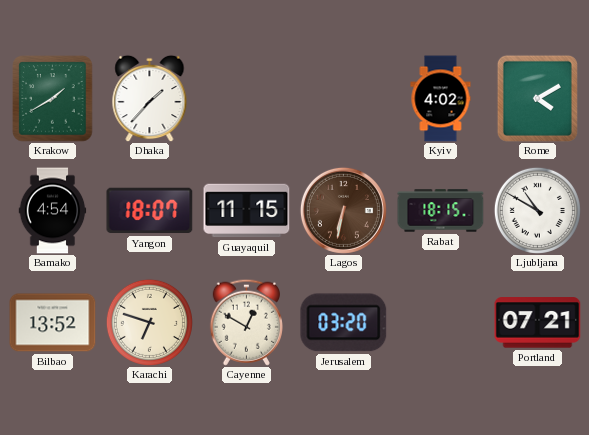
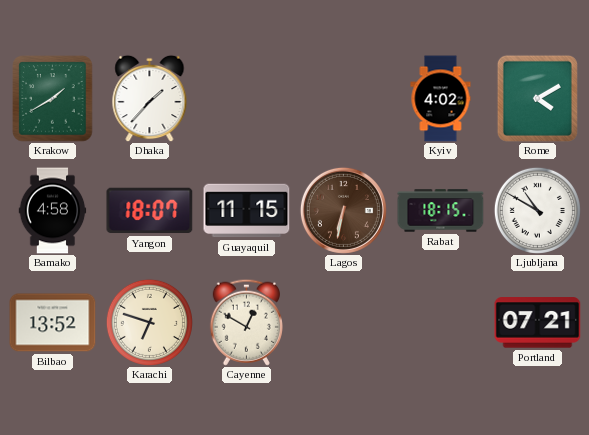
Bamako: 4:54 -> 4:58
Jerusalem: 03:20 -> none
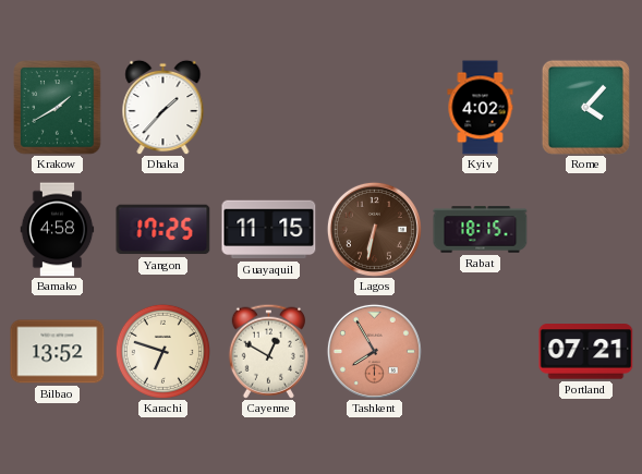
Rome: 4:10 -> 4:07
Yangon: 18:07 -> 17:25
Ljubljana: 10:50 -> none
Tashkent: none -> 7:55
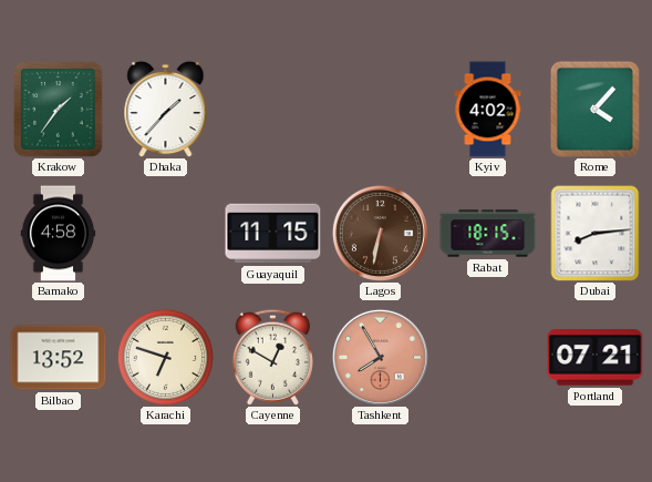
Krakow: 1:40 -> 1:36
Yangon: 17:25 -> none
Dubai: none -> 8:14
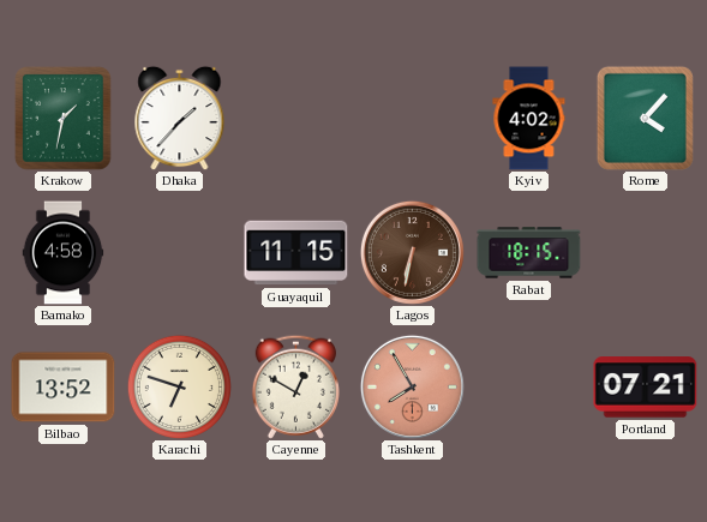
Krakow: 1:36 -> 1:32
Dubai: 8:14 -> none
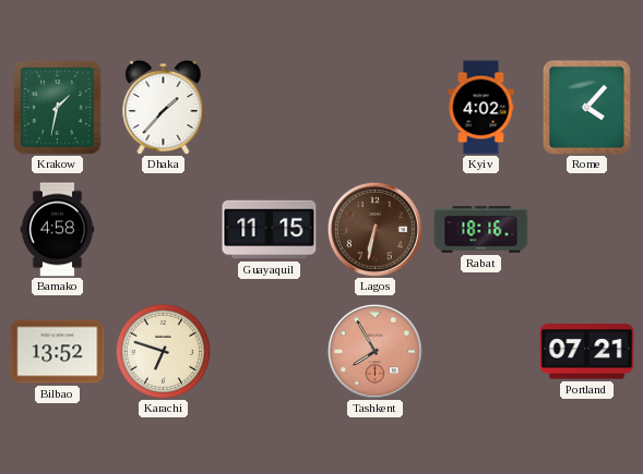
Rabat: 18:15 -> 18:16
Cayenne: 12:50 -> none
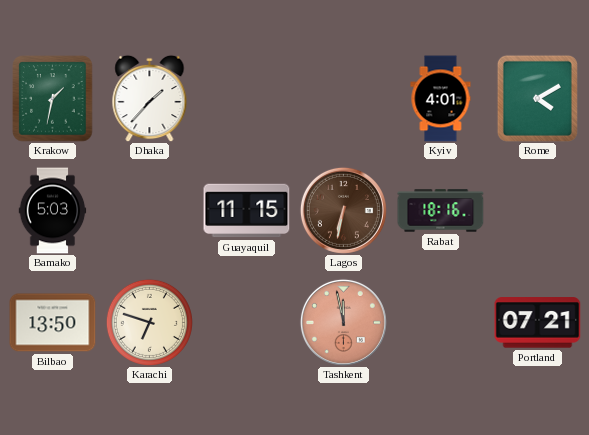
Kyiv: 4:02 -> 4:01
Rome: 4:07 -> 4:10
Bamako: 4:58 -> 5:03
Bilbao: 13:52 -> 13:50
Tashkent: 7:55 -> 11:58
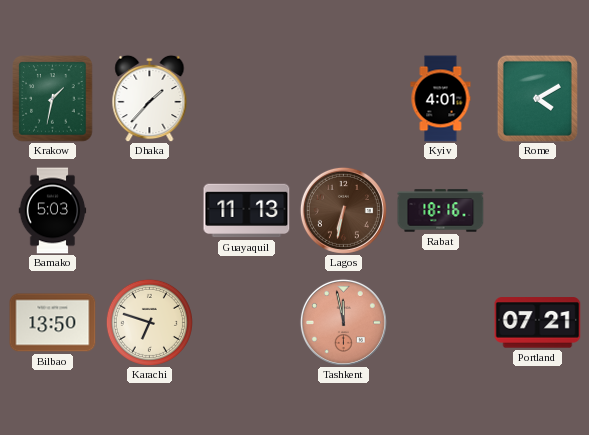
Guayaquil: 11:15 -> 11:13
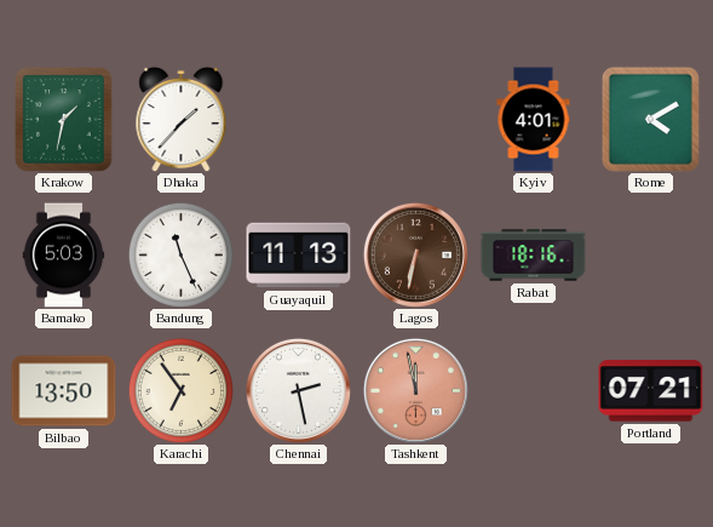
Bandung: none -> 11:26
Karachi: 6:48 -> 6:54
Chennai: none -> 2:28
